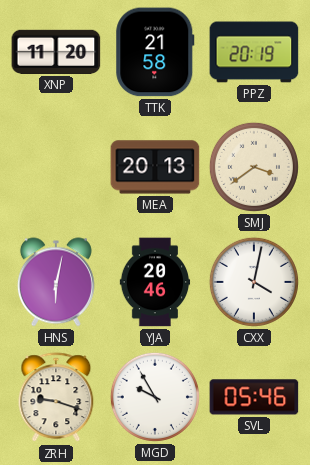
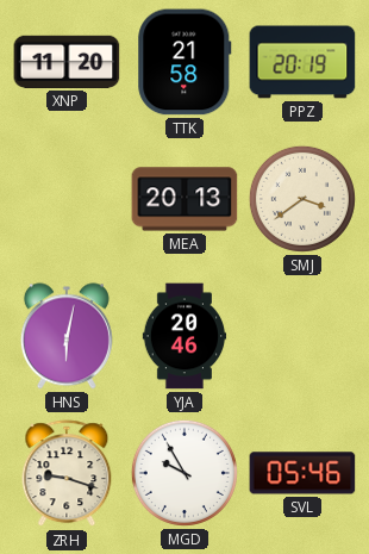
CXX: 4:02 -> none
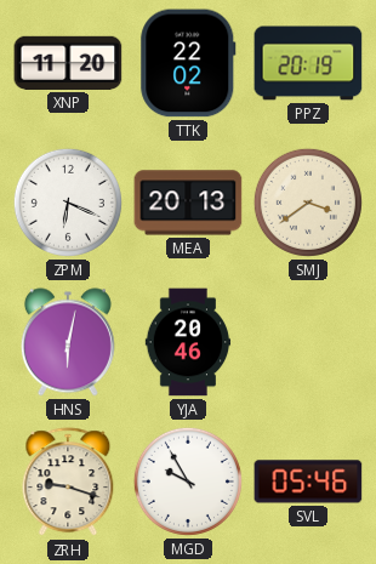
TTK: 21:58 -> 22:02
ZPM: none -> 6:19
